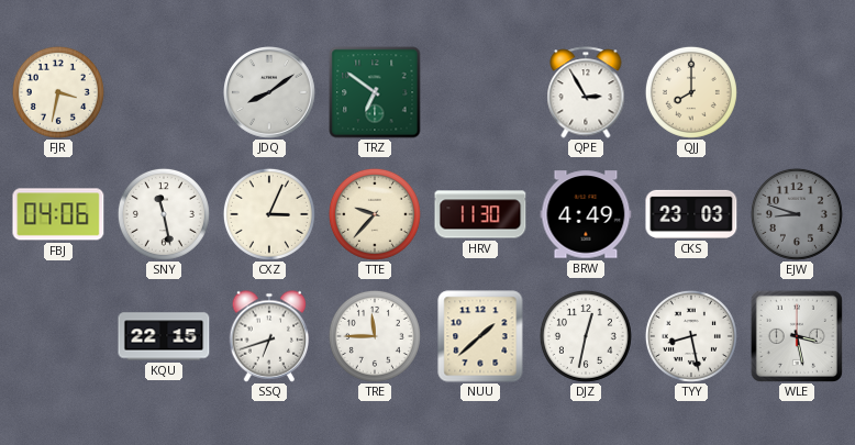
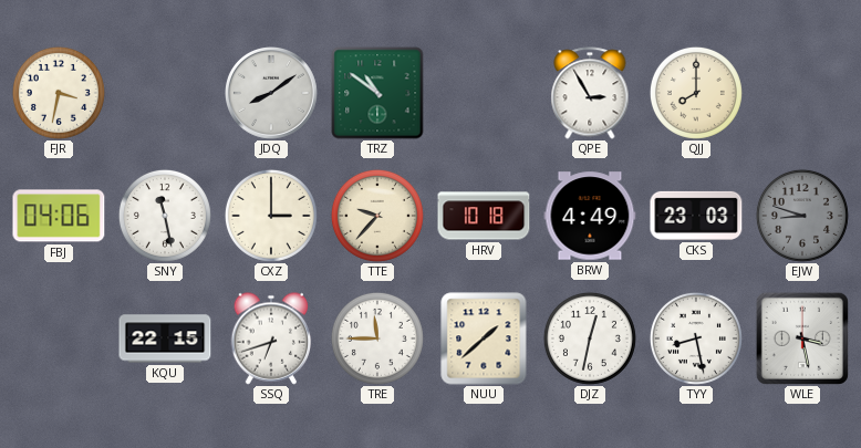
TRZ: 6:51 -> 10:51
CXZ: 3:04 -> 3:00
HRV: 11:30 -> 10:18
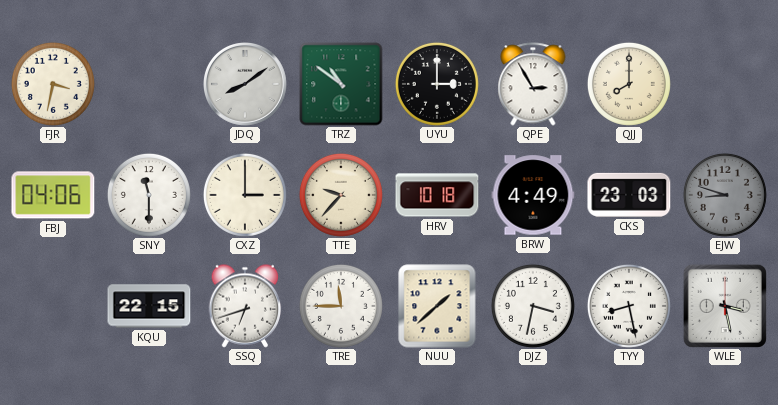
UYU: none -> 3:00
SNY: 11:28 -> 11:30
DJZ: 12:32 -> 3:32
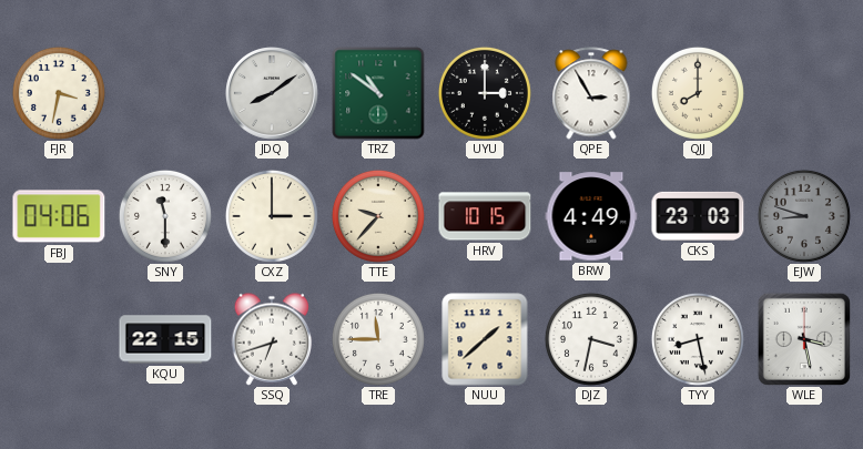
HRV: 10:18 -> 10:15
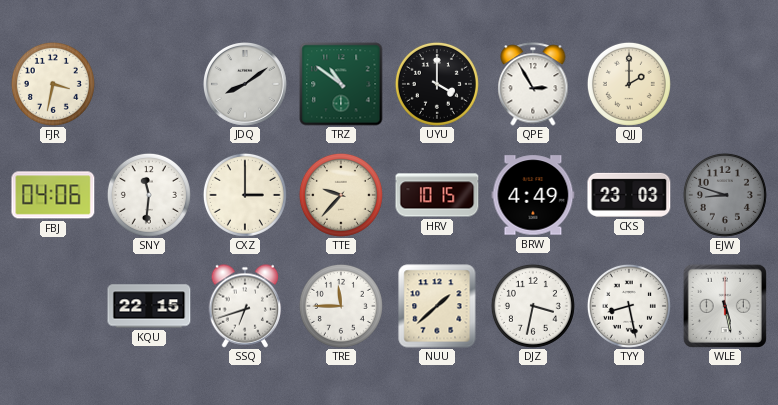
UYU: 3:00 -> 4:00
QJJ: 8:00 -> 2:00
SNY: 11:30 -> 11:31
WLE: 3:28 -> 5:28
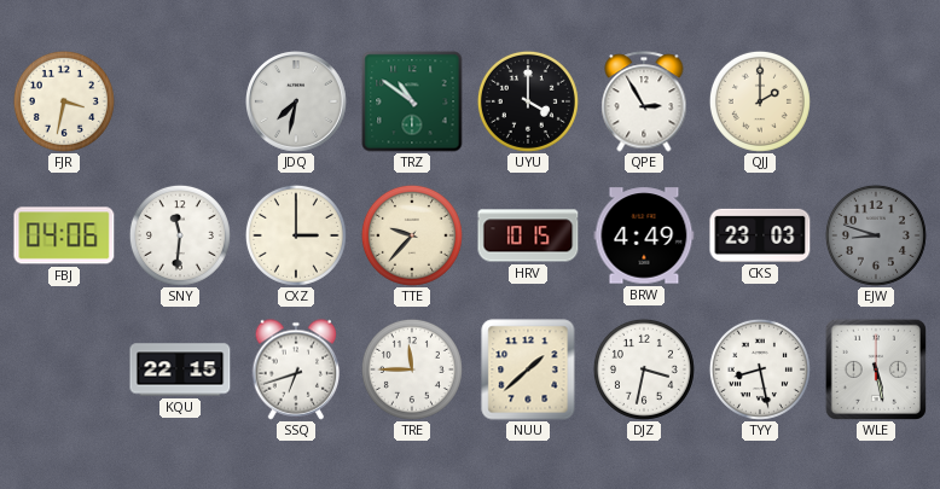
JDQ: 8:09 -> 7:32
